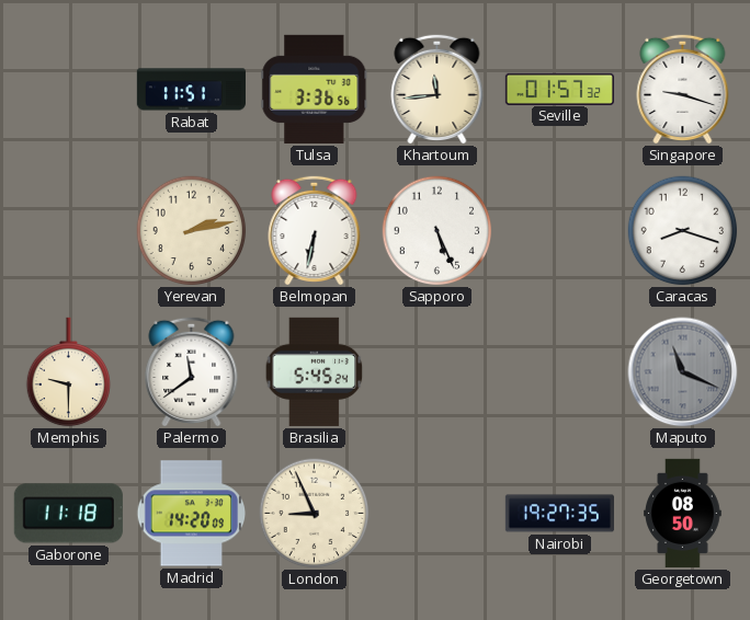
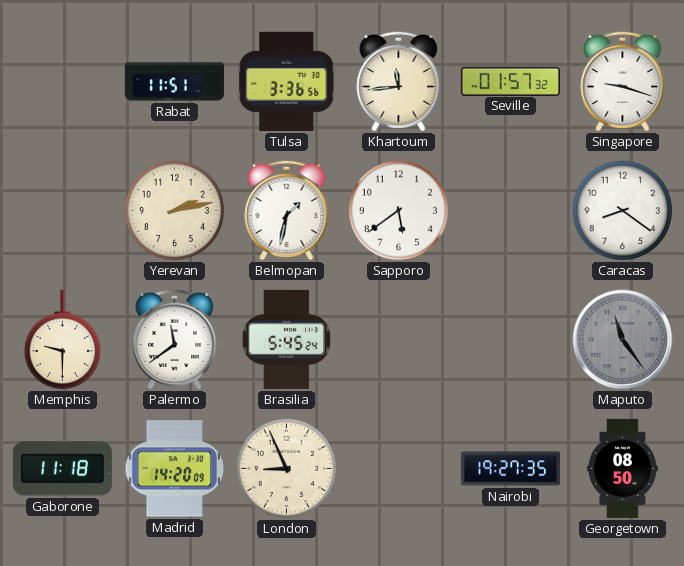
Belmopan: 6:32 -> 1:32
Sapporo: 5:26 -> 5:39
Caracas: 8:18 -> 8:21
Maputo: 11:19 -> 11:24
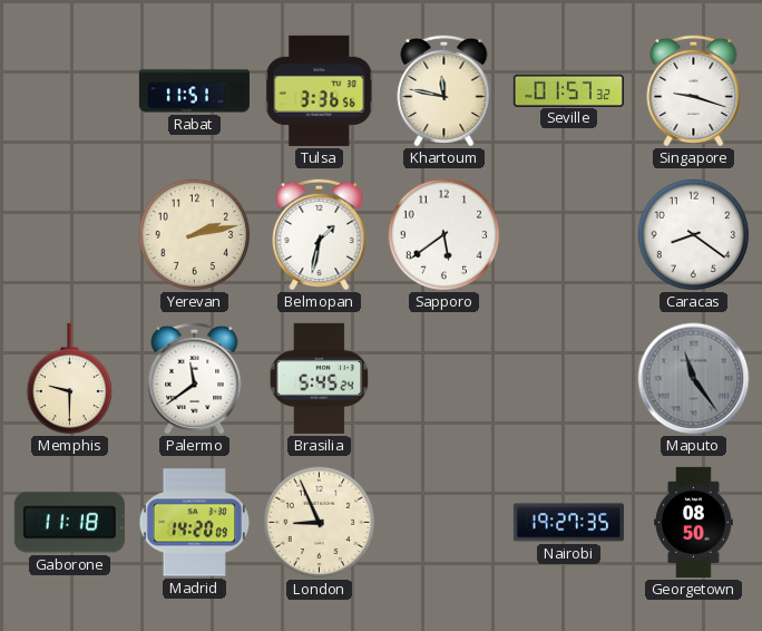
Khartoum: 11:44 -> 11:47
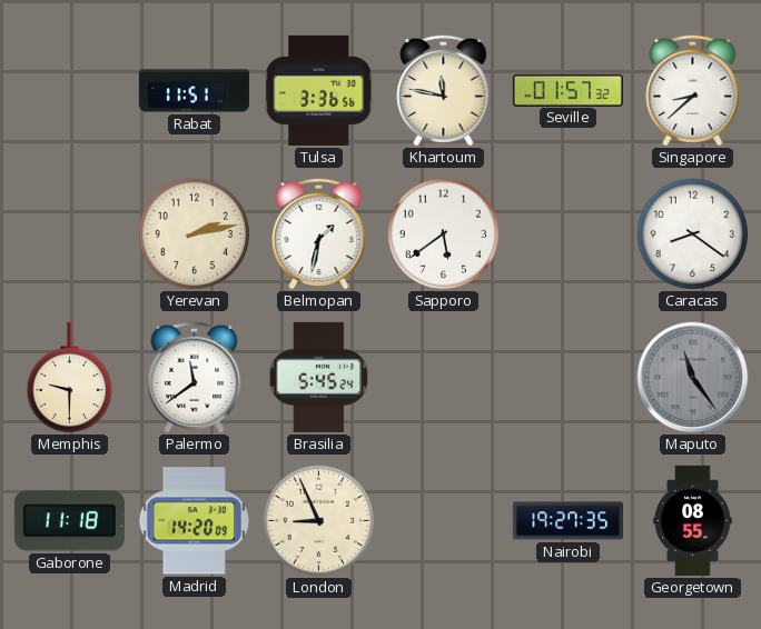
Singapore: 9:18 -> 8:38
Georgetown: 08:50 -> 08:55
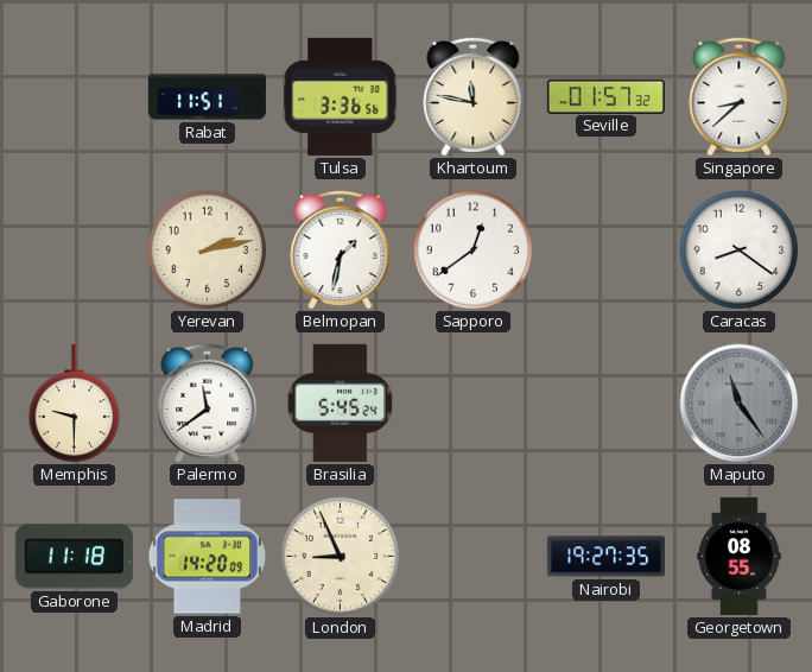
Sapporo: 5:39 -> 12:39
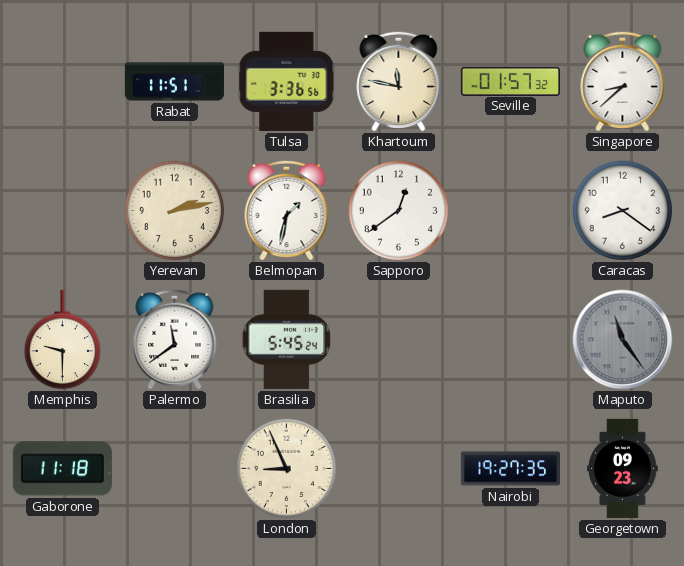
Madrid: 14:20 -> none
Georgetown: 08:55 -> 09:23
